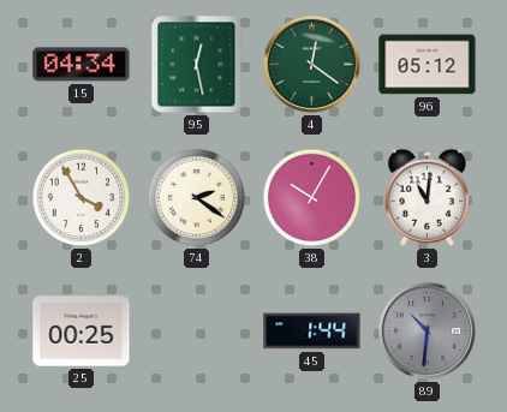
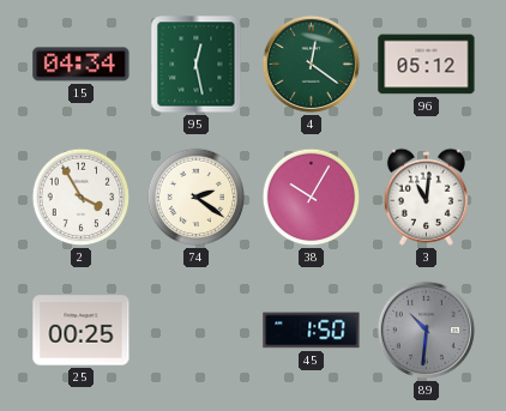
45: 1:44 -> 1:50
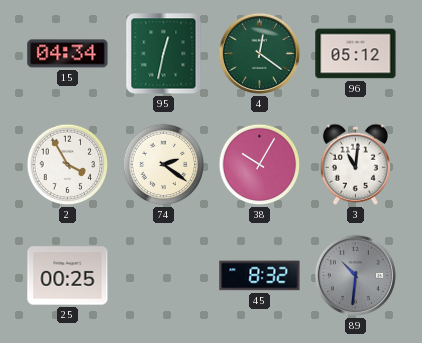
95: 12:28 -> 12:32
45: 1:50 -> 8:32
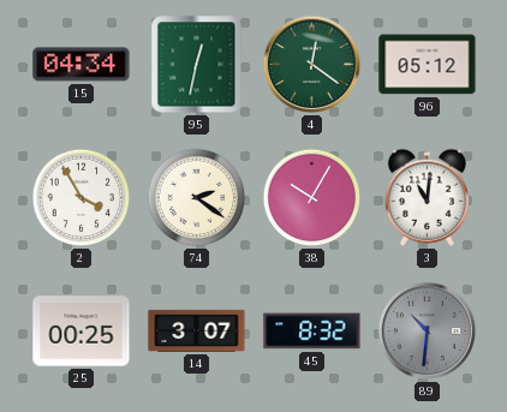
14: none -> 3:07
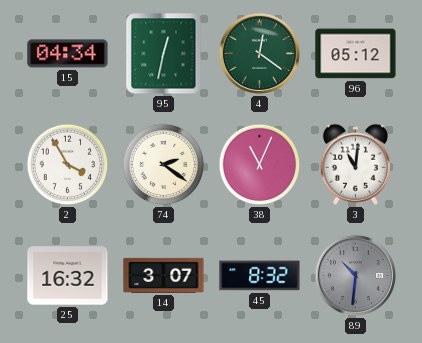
38: 10:05 -> 11:04
25: 00:25 -> 16:32
